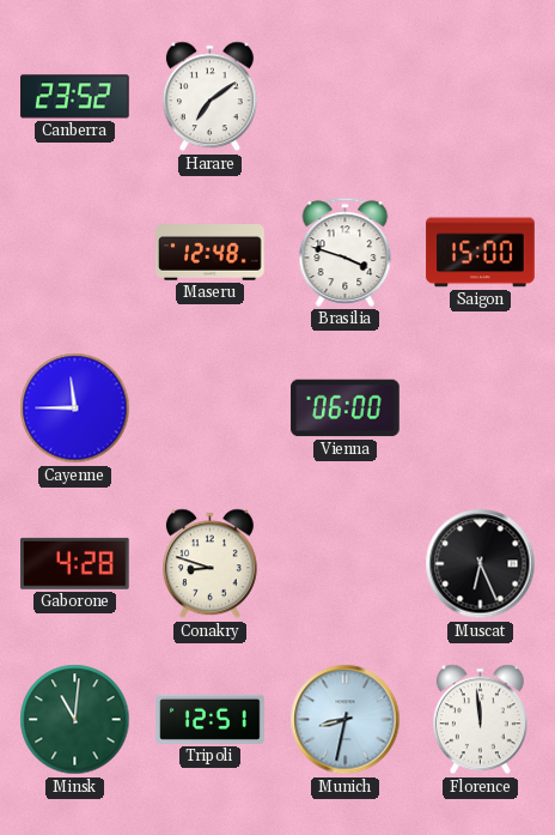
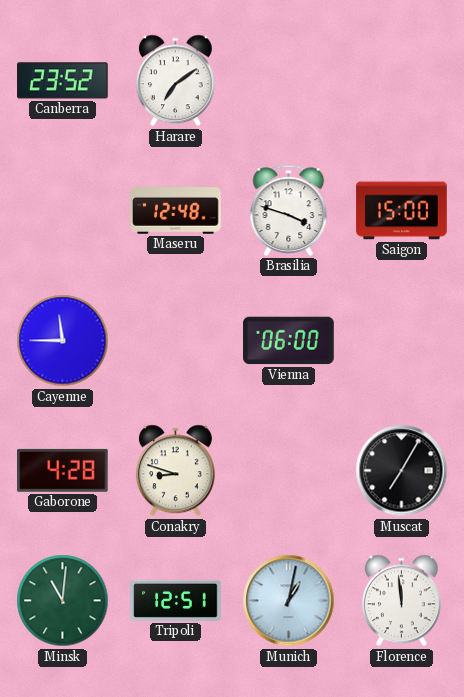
Muscat: 6:26 -> 7:05
Munich: 8:32 -> 1:02
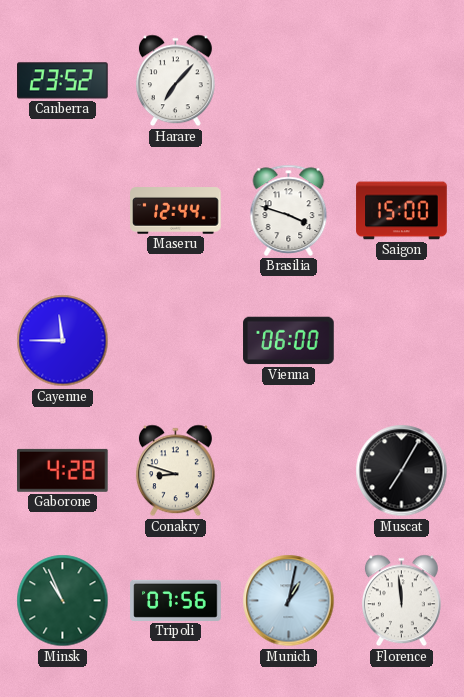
Harare: 7:09 -> 7:07
Maseru: 12:48 -> 12:44
Minsk: 11:01 -> 10:56
Tripoli: 12:51 -> 07:56
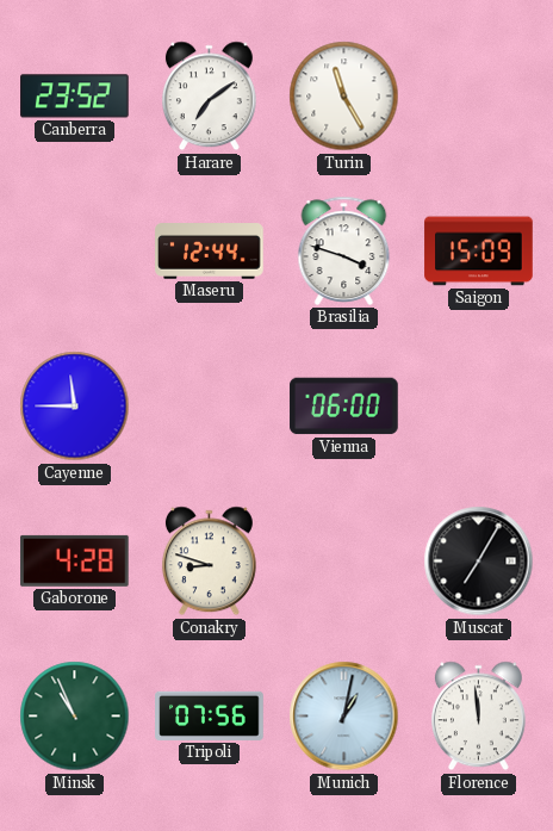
Harare: 7:07 -> 7:09
Turin: none -> 11:25
Saigon: 15:00 -> 15:09
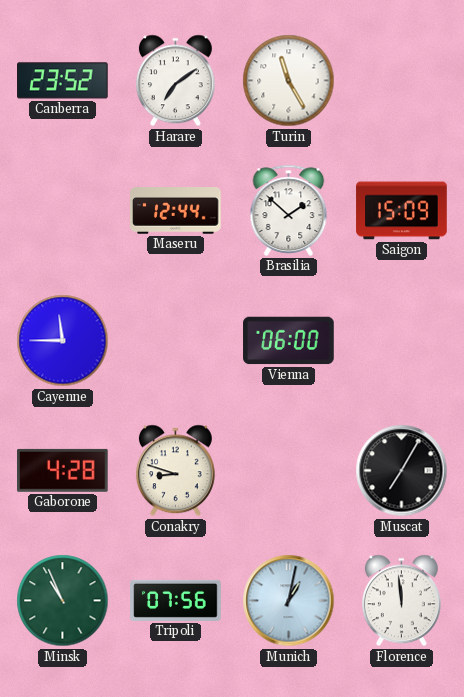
Brasilia: 3:48 -> 1:52
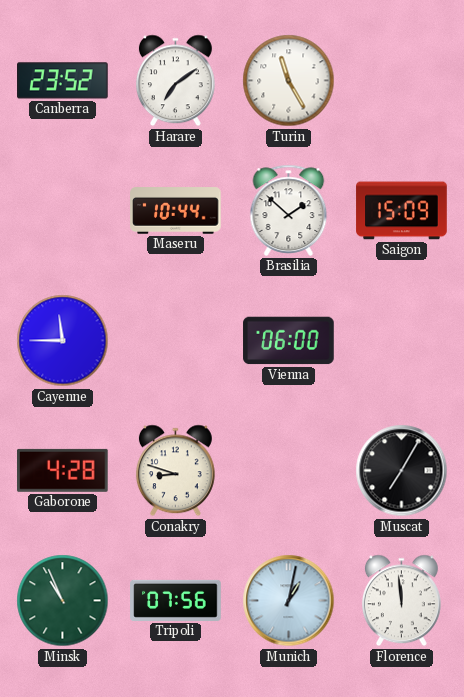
Maseru: 12:44 -> 10:44
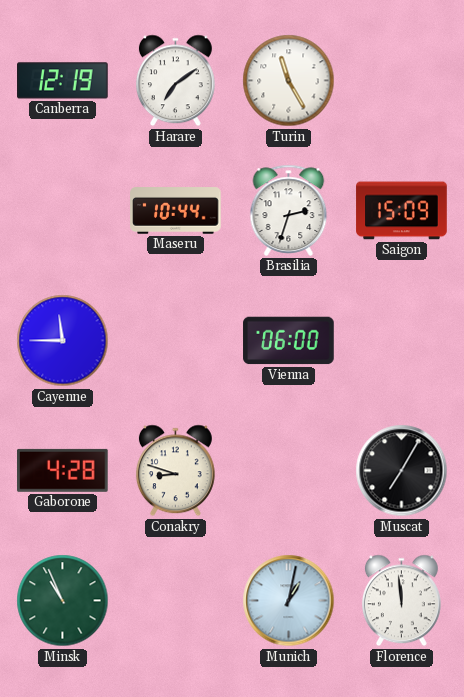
Canberra: 23:52 -> 12:19
Brasilia: 1:52 -> 2:33
Tripoli: 07:56 -> none
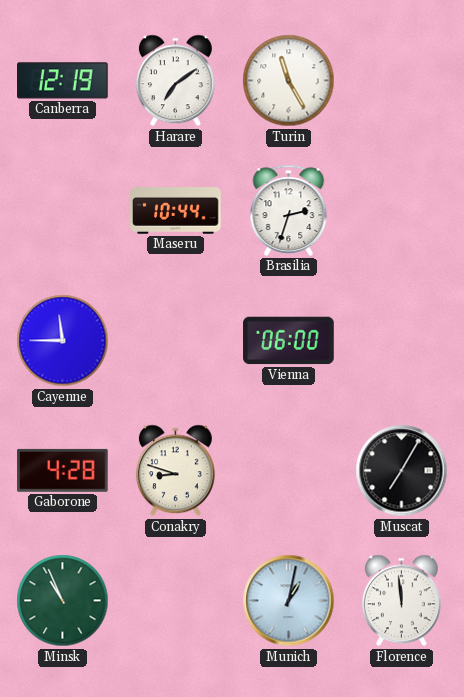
Saigon: 15:09 -> none
